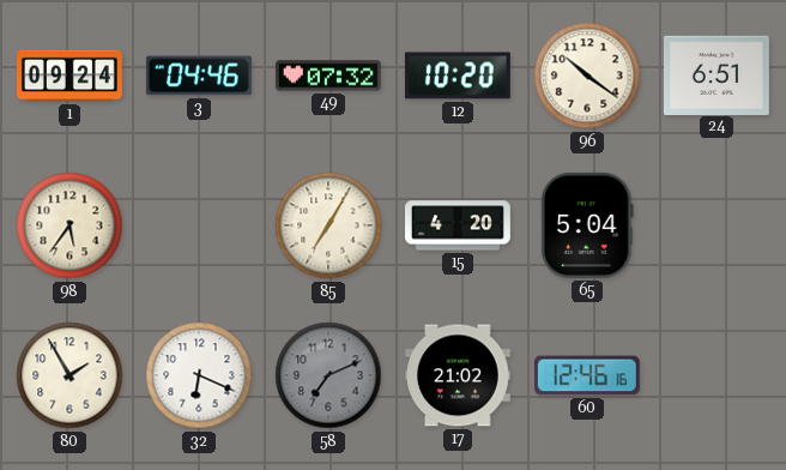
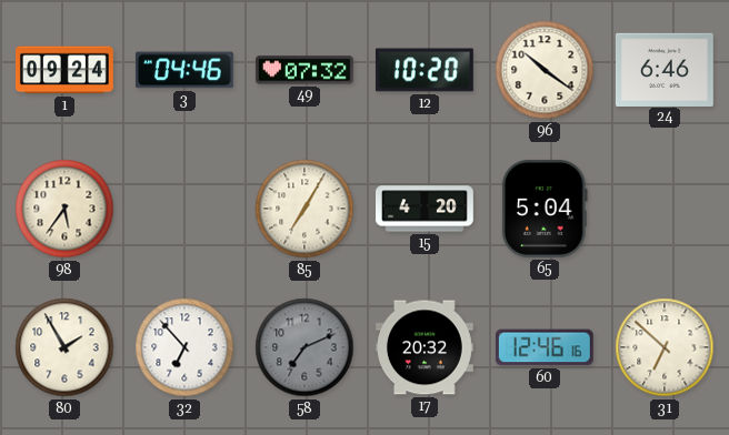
24: 6:51 -> 6:46
32: 6:19 -> 6:53
17: 21:02 -> 20:32
31: none -> 6:52
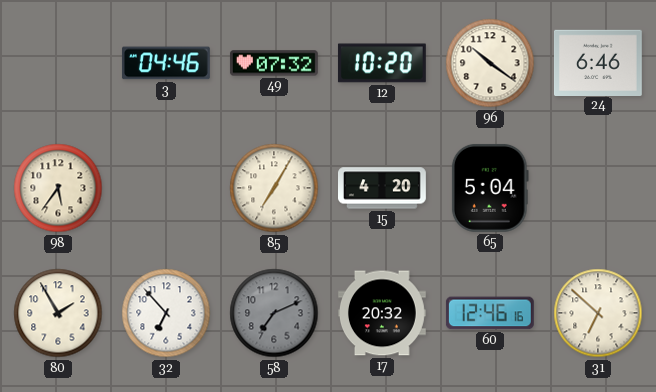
1: 09:24 -> none
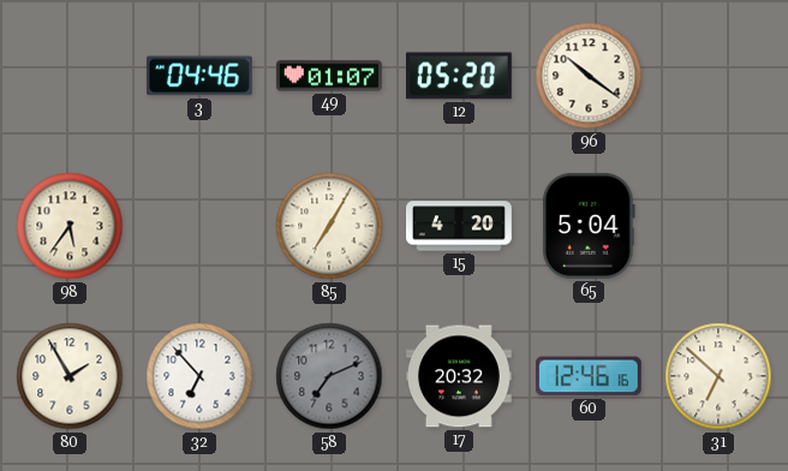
49: 07:32 -> 01:07
12: 10:20 -> 05:20
24: 6:46 -> none
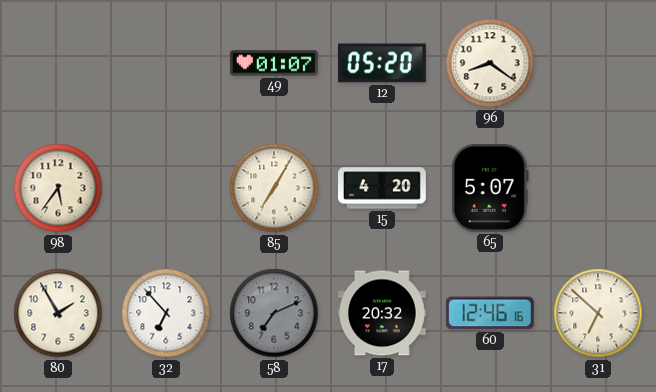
3: 04:46 -> none
96: 10:21 -> 8:21
65: 5:04 -> 5:07
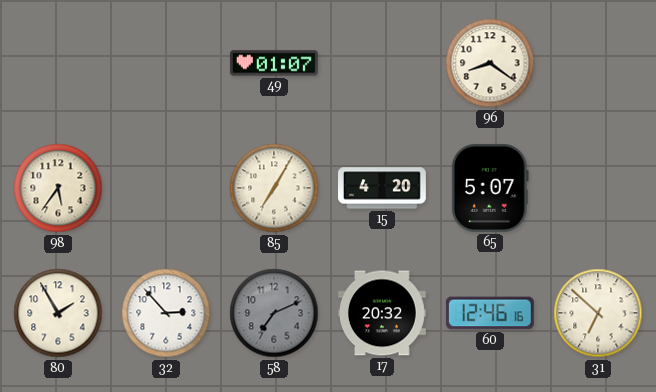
12: 05:20 -> none
32: 6:53 -> 2:53
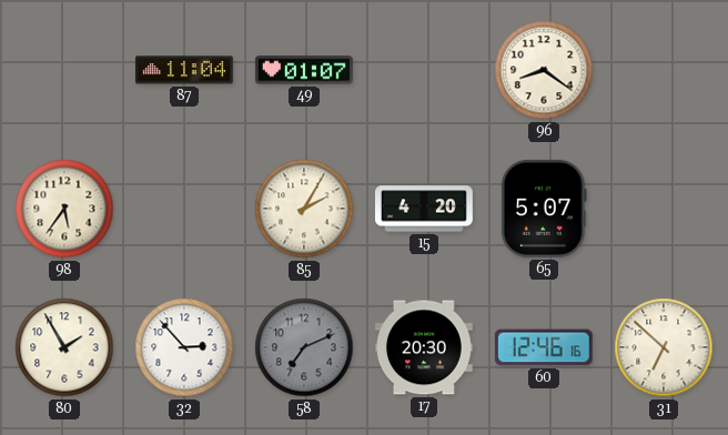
87: none -> 11:04
85: 7:05 -> 2:05
17: 20:32 -> 20:30
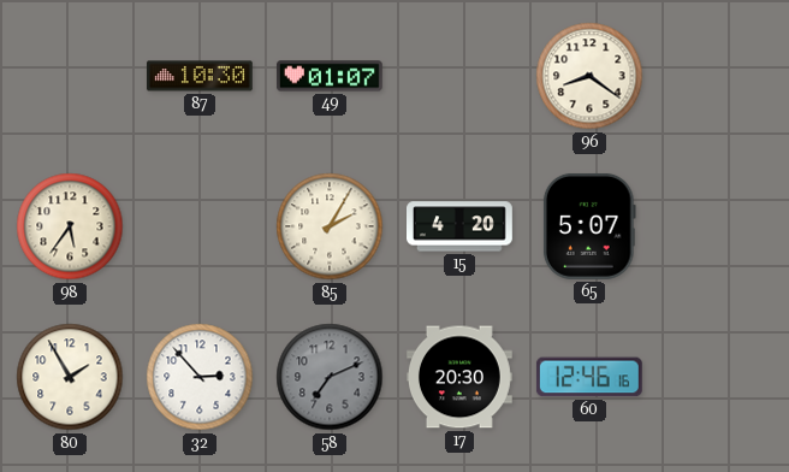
87: 11:04 -> 10:30
31: 6:52 -> none
